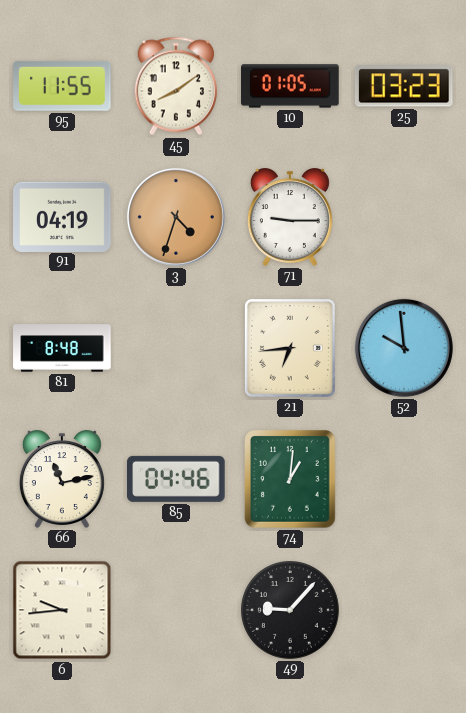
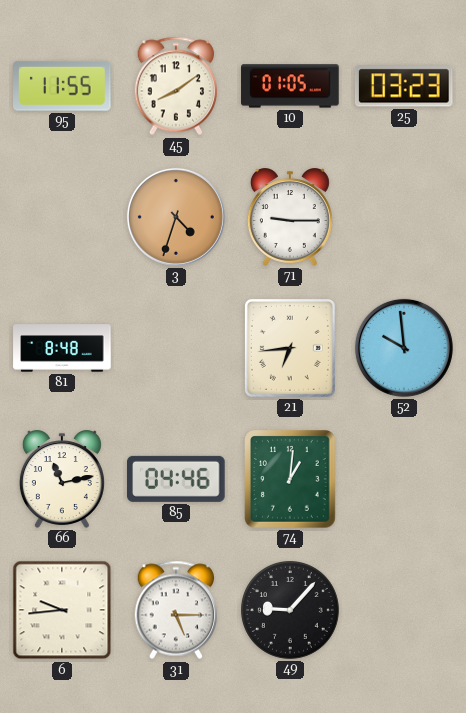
91: 04:19 -> none
31: none -> 5:15
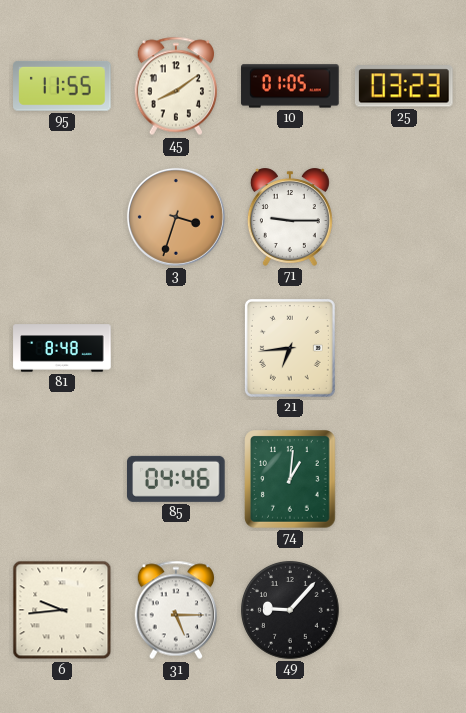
3: 4:33 -> 3:33
52: 9:59 -> none
66: 11:13 -> none
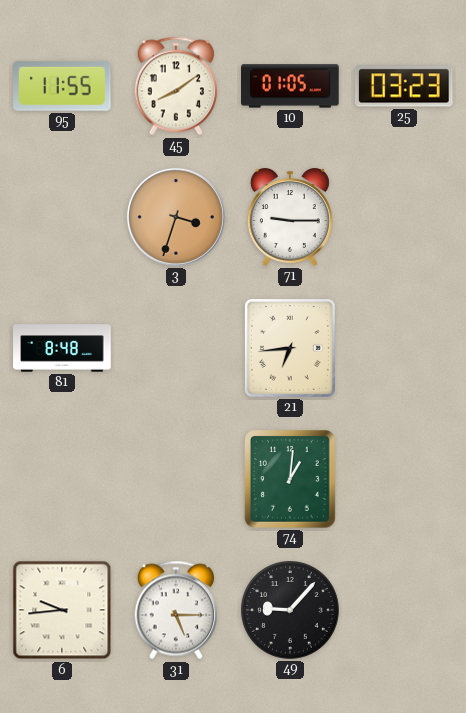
85: 04:46 -> none
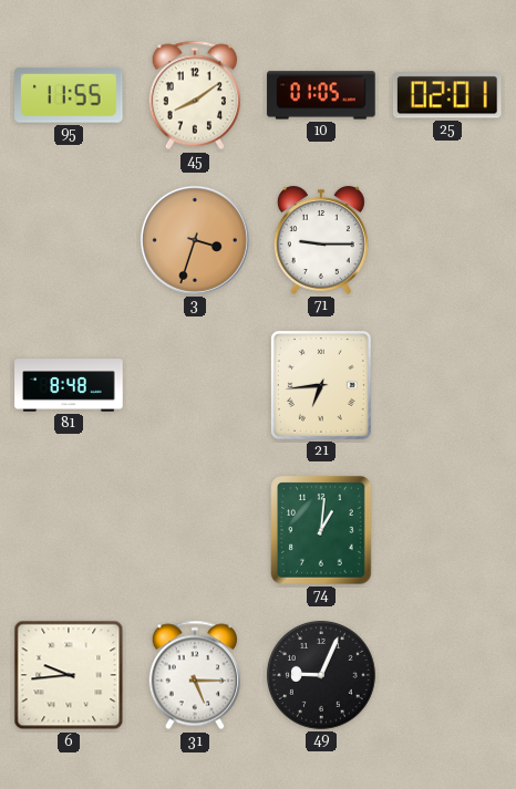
25: 03:23 -> 02:01
49: 9:07 -> 9:04
